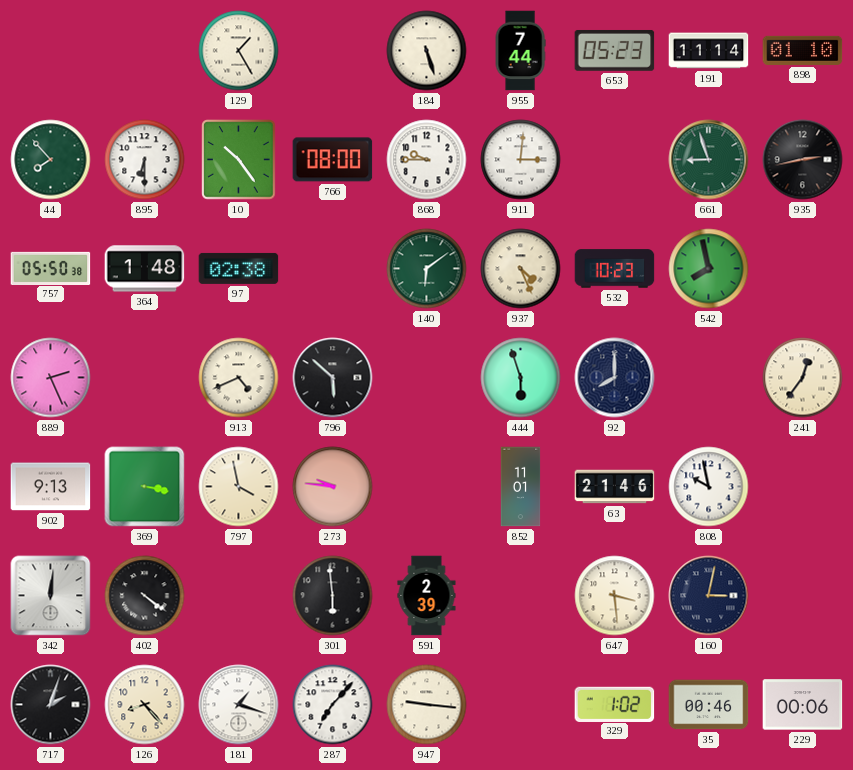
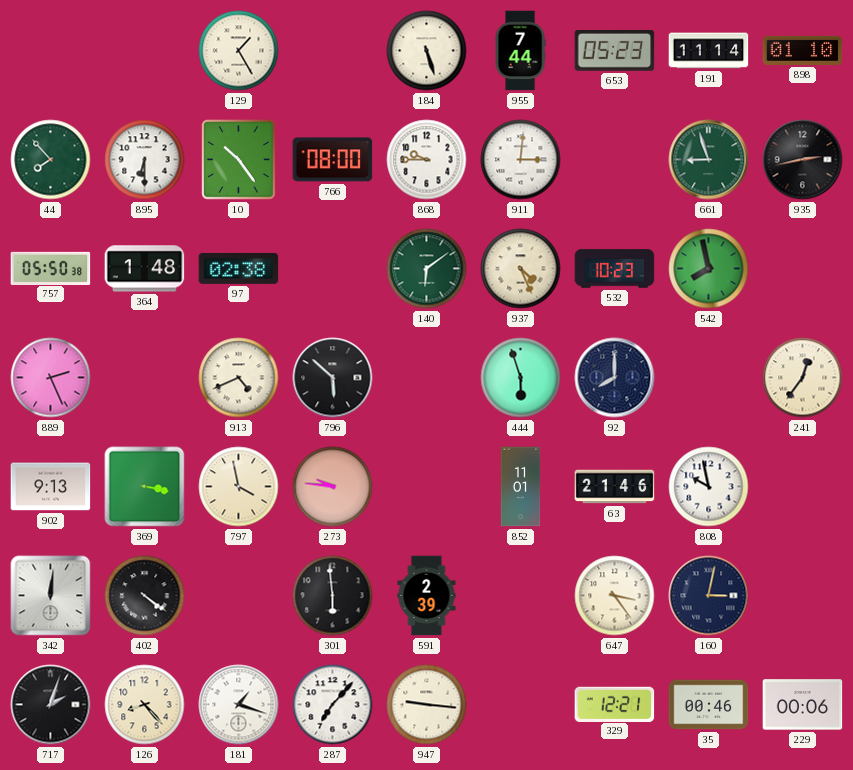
647: 3:29 -> 3:24
329: 1:02 -> 12:21
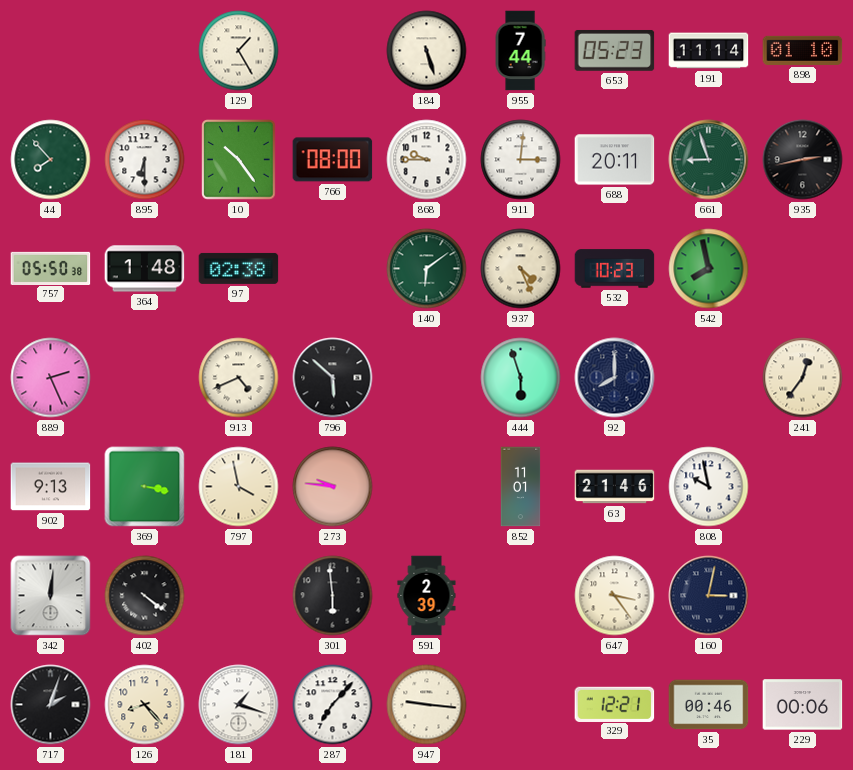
688: none -> 20:11
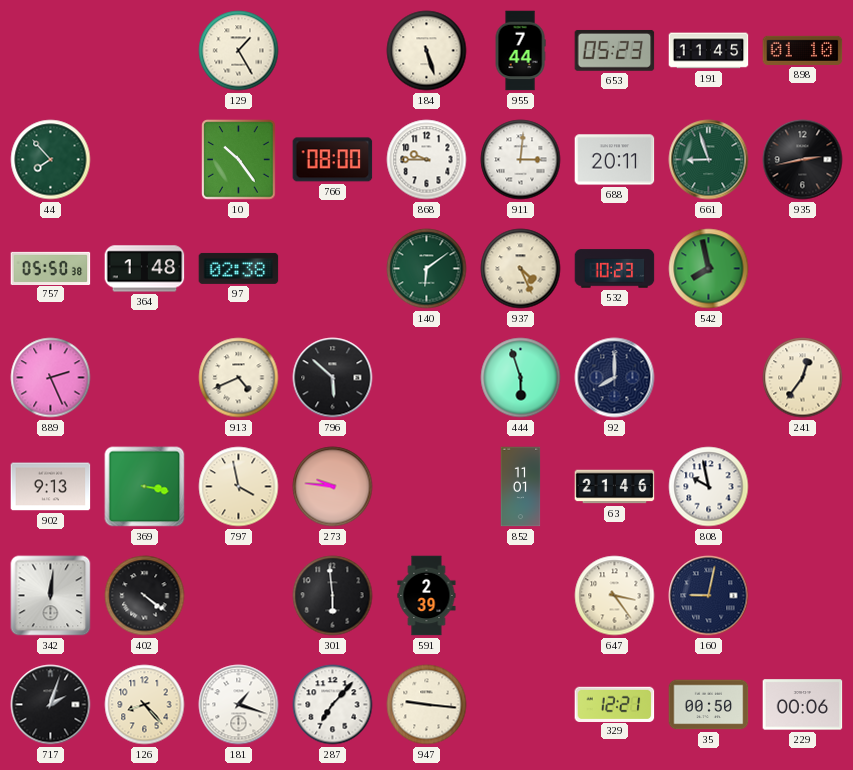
191: 11:14 -> 11:45
895: 6:30 -> none
160: 3:02 -> 9:02
35: 00:46 -> 00:50
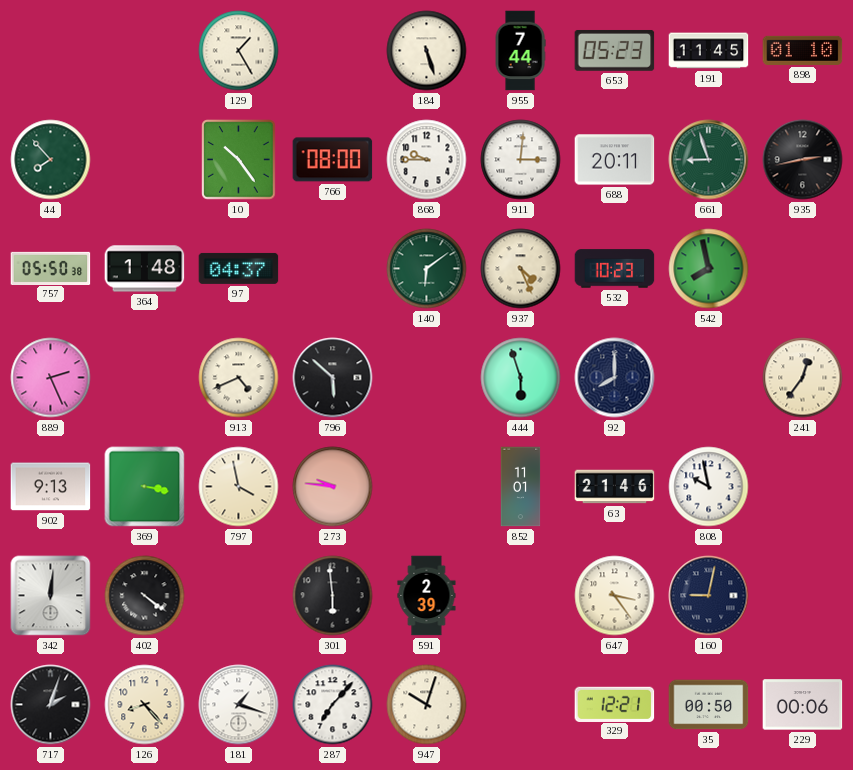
97: 02:38 -> 04:37
947: 9:16 -> 10:03
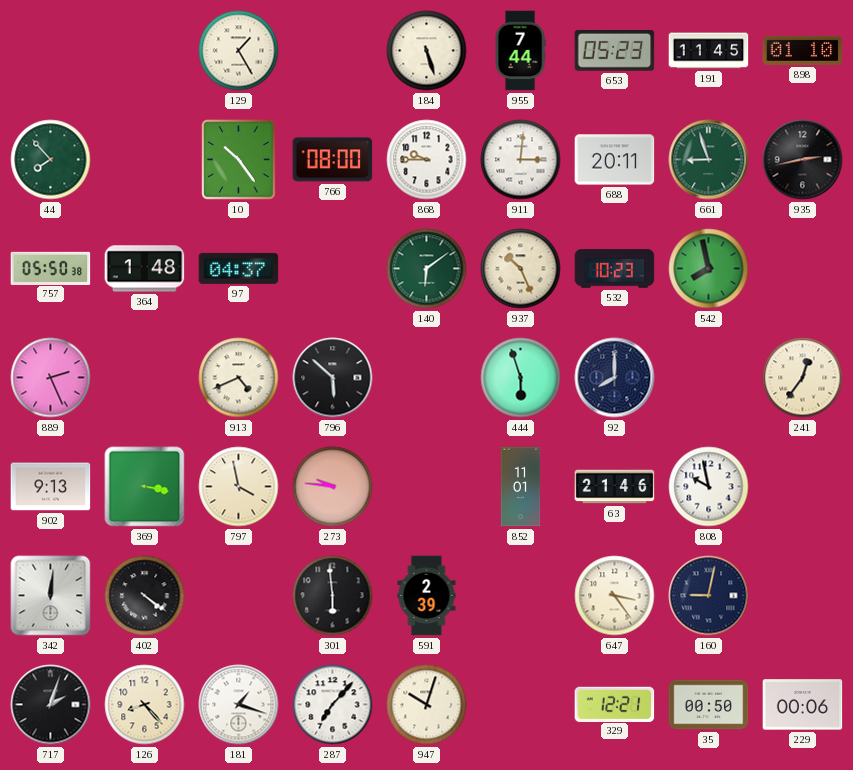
937: 4:26 -> 10:26
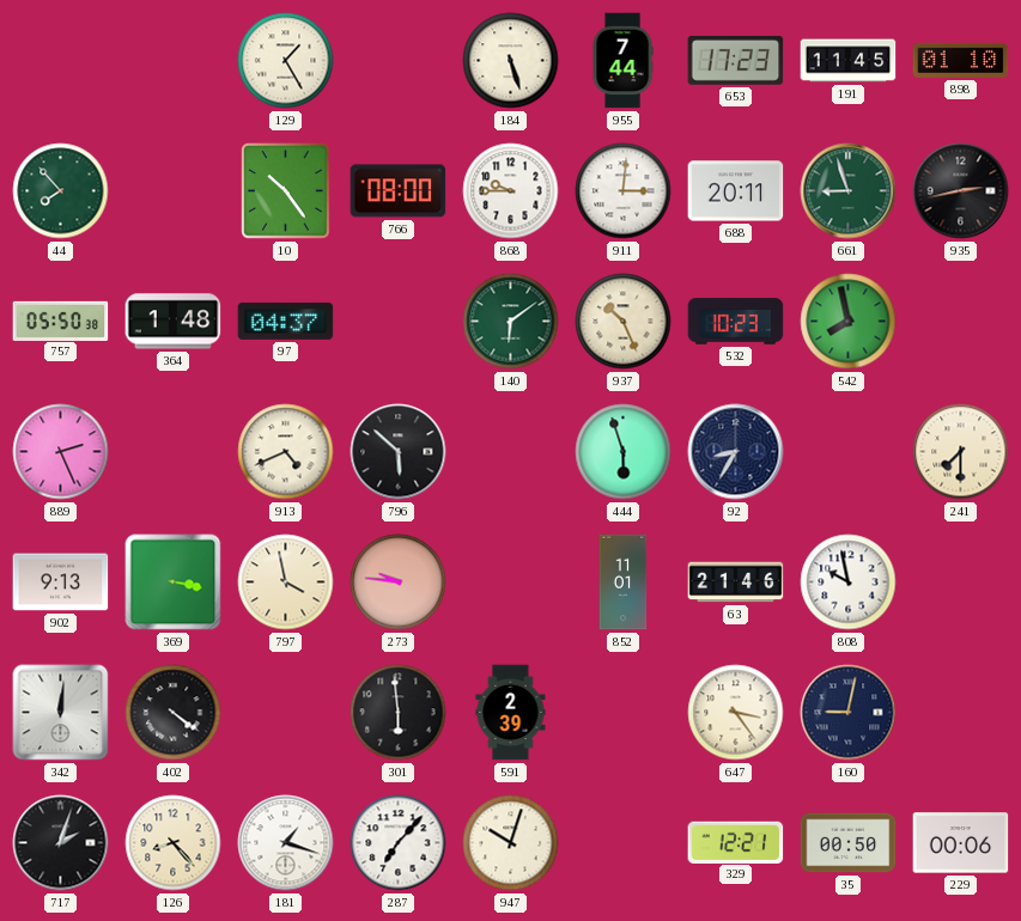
653: 05:23 -> 17:23
92: 8:00 -> 8:35
241: 12:36 -> 7:30
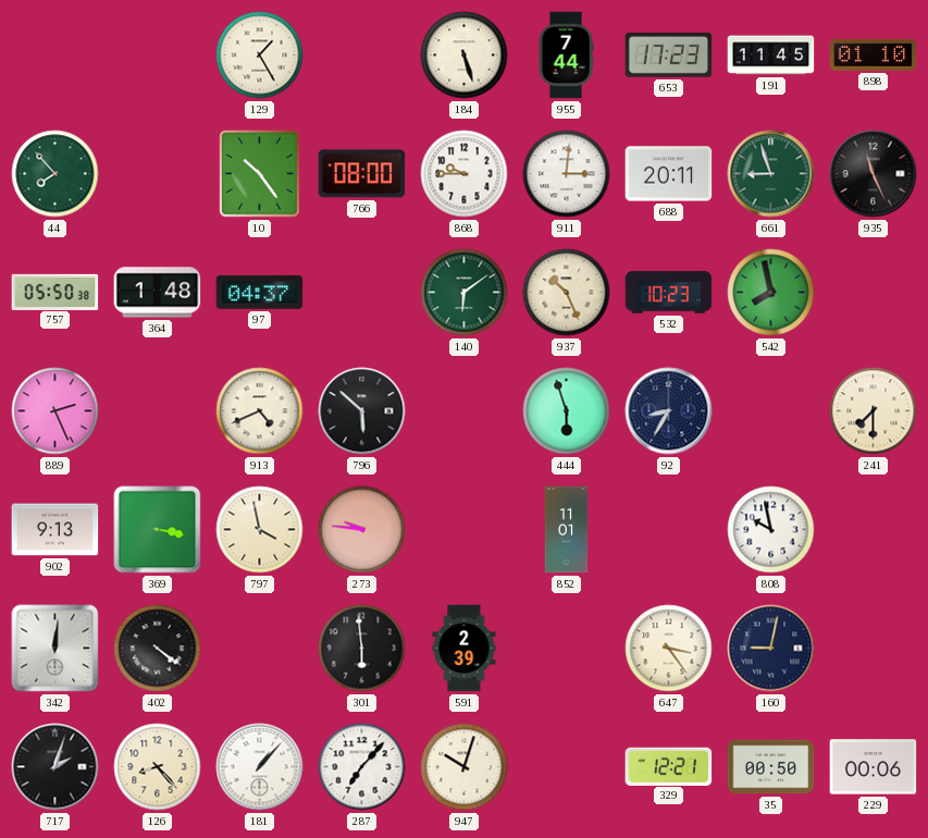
935: 2:43 -> 11:26
63: 21:46 -> none
181: 1:18 -> 1:07
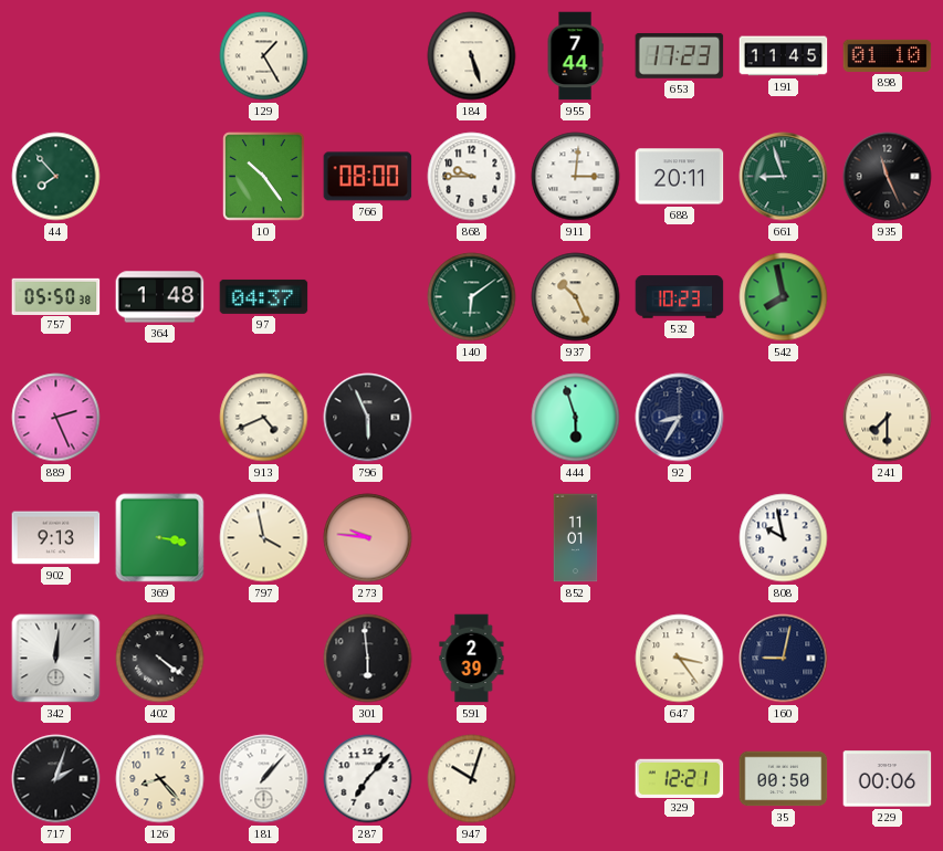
796: 5:52 -> 5:56
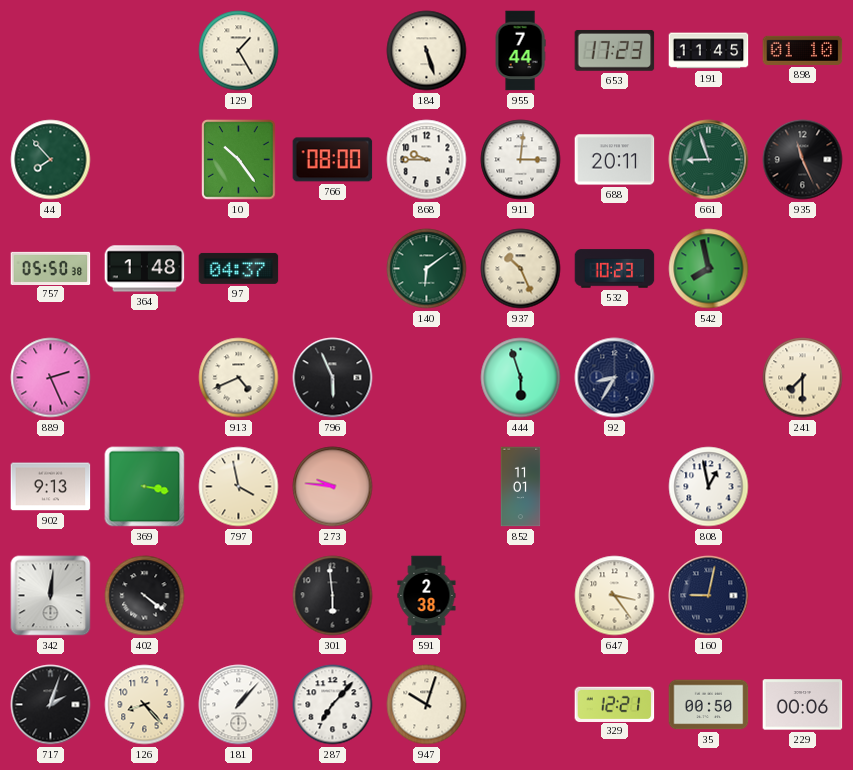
808: 9:58 -> 12:58
591: 2:39 -> 2:38
